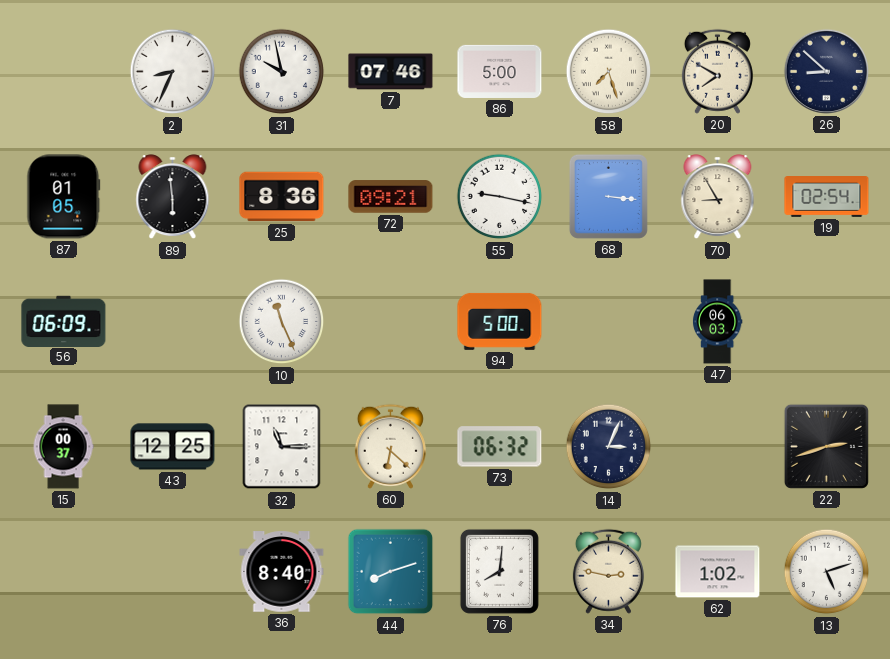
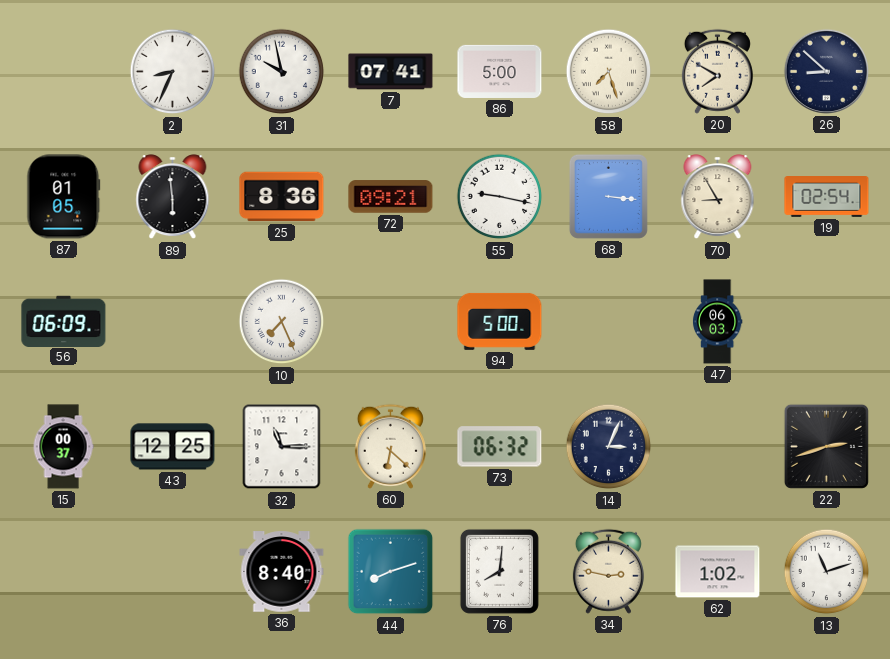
7: 07:46 -> 07:41
10: 11:26 -> 7:26
13: 5:12 -> 11:12
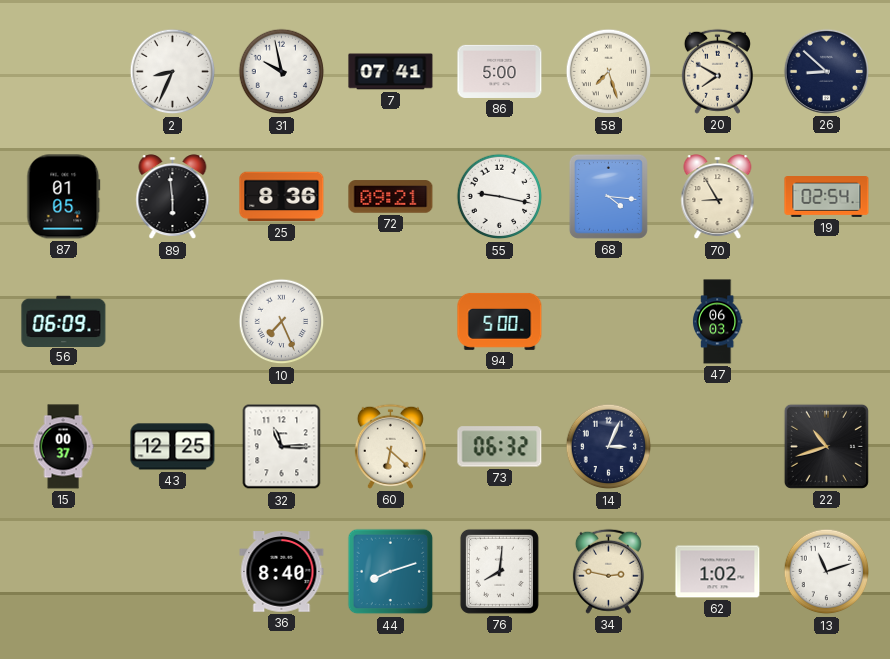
68: 3:16 -> 4:16
22: 2:42 -> 10:42
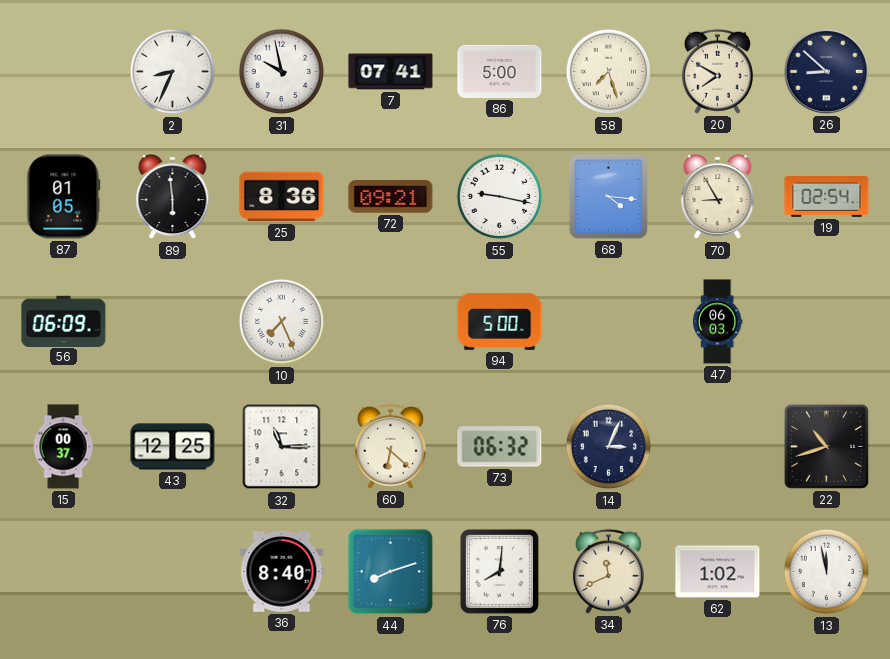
34: 2:47 -> 11:41
13: 11:12 -> 11:58
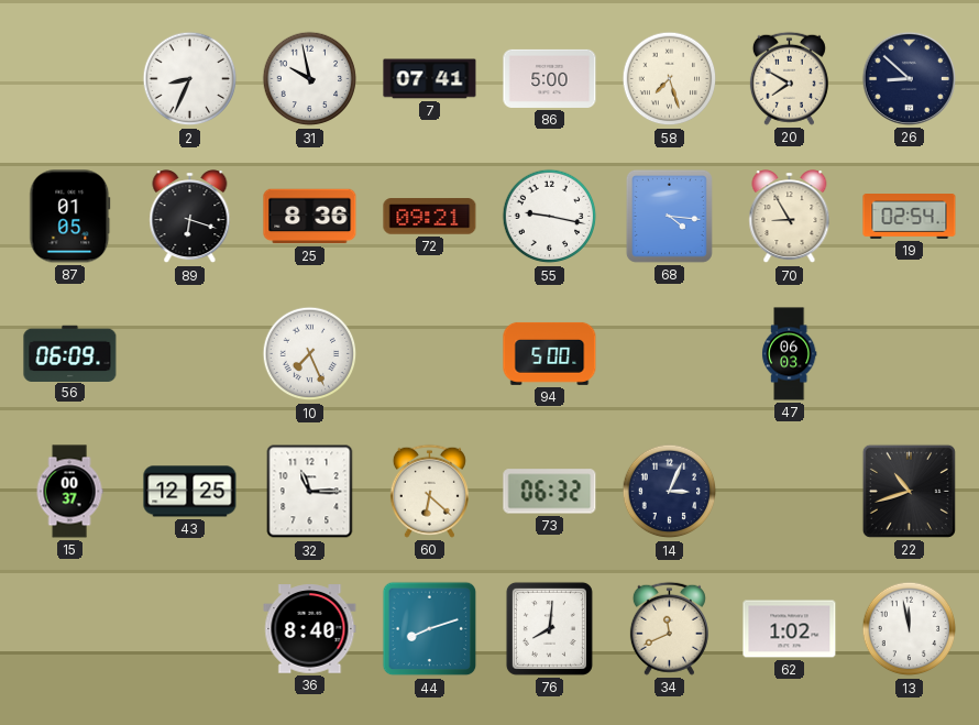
89: 5:59 -> 6:18
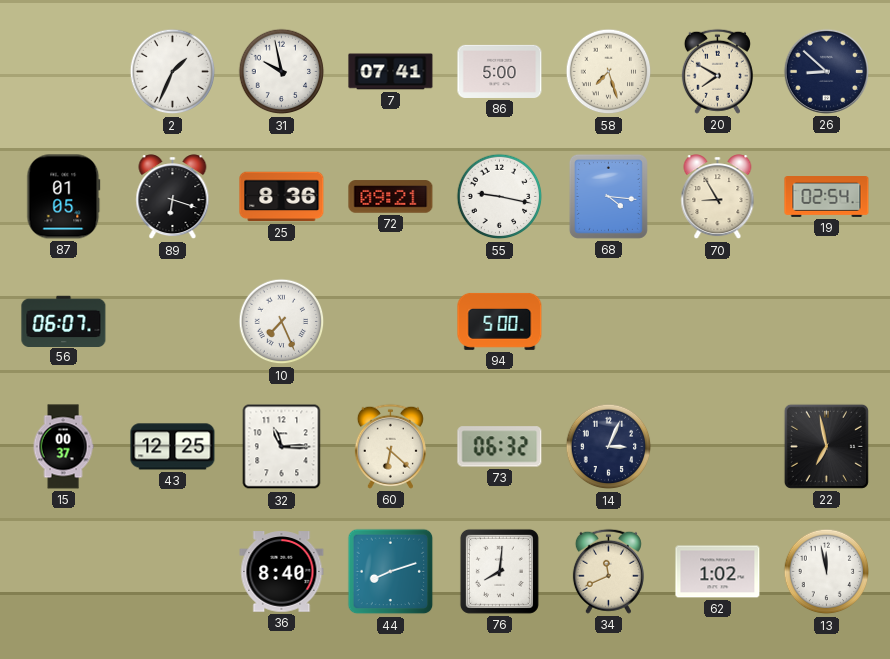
2: 8:34 -> 1:34
56: 06:09 -> 06:07
47: 06:03 -> none
22: 10:42 -> 6:58
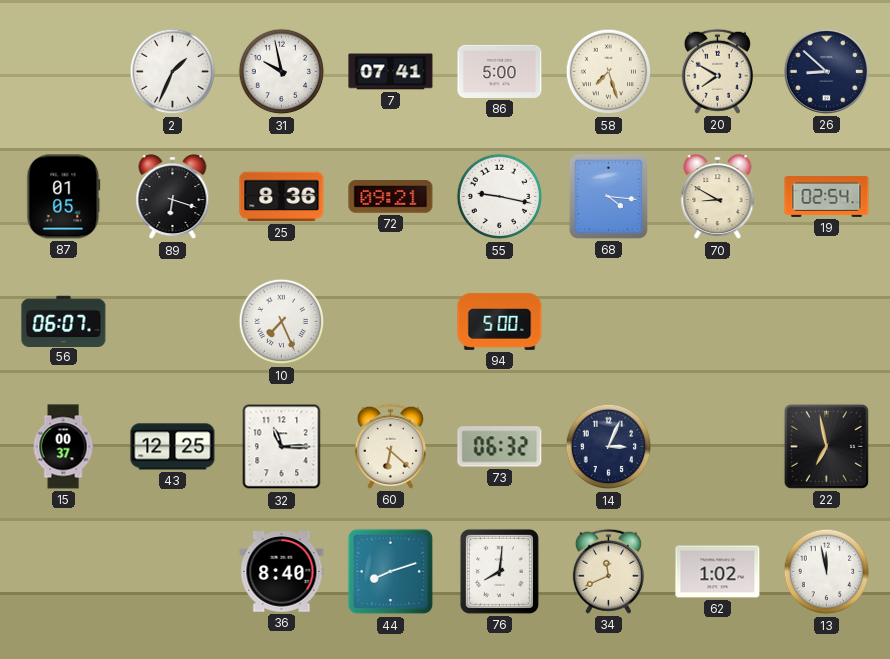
70: 8:55 -> 8:50
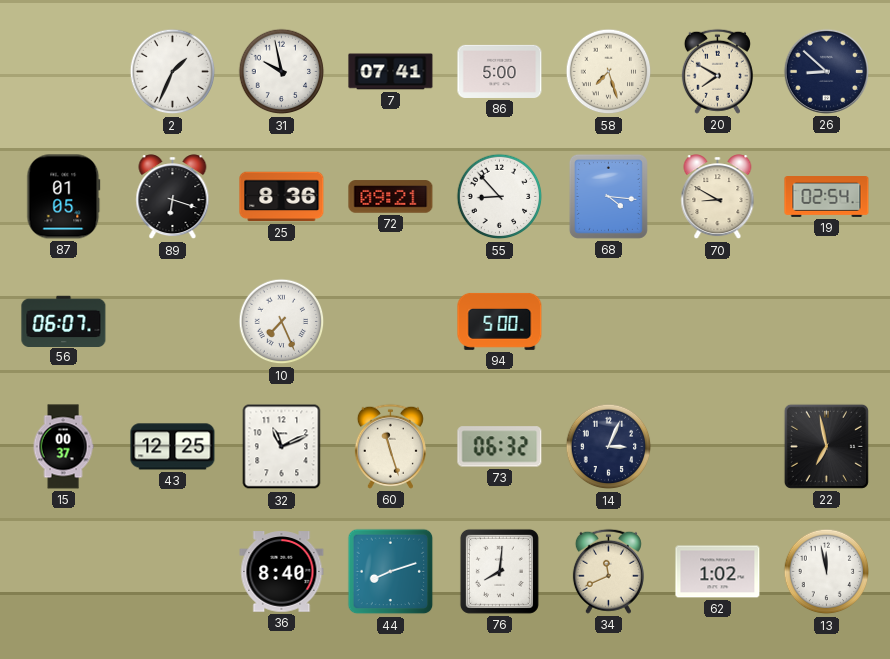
55: 9:17 -> 8:53
32: 11:15 -> 11:11
60: 6:22 -> 11:27
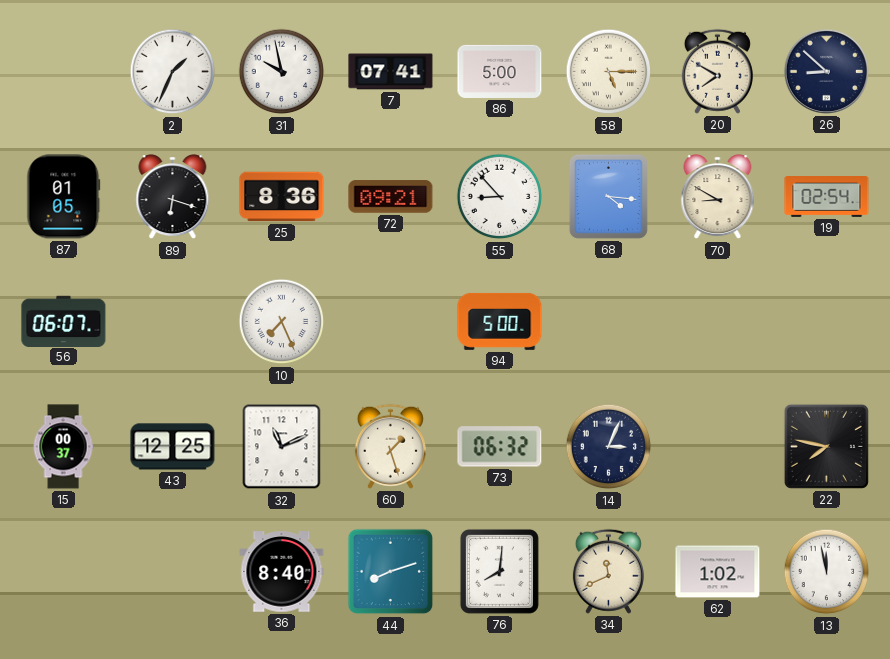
58: 7:27 -> 5:15
60: 11:27 -> 1:27
22: 6:58 -> 7:47
